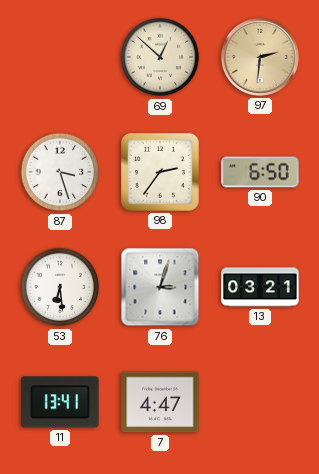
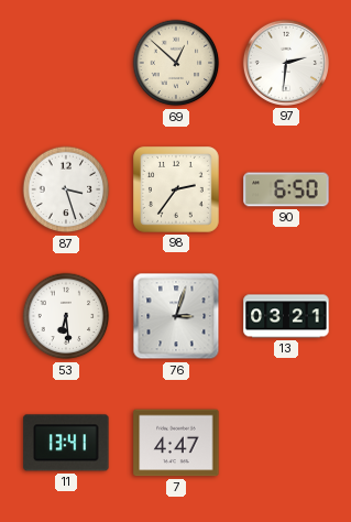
97 dial: champagne -> white
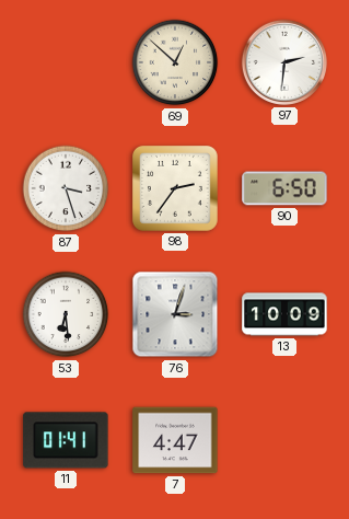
13: 03:21 -> 10:09
11: 13:41 -> 01:41
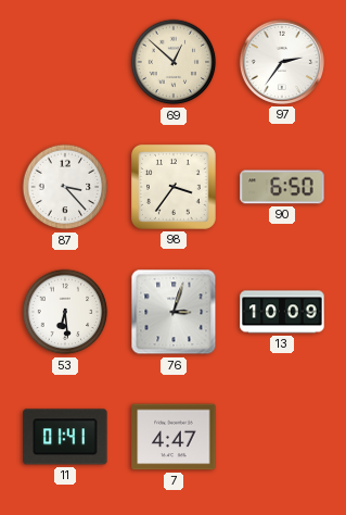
97: 2:31 -> 2:36
87: 3:27 -> 3:23
98: 2:36 -> 3:36
